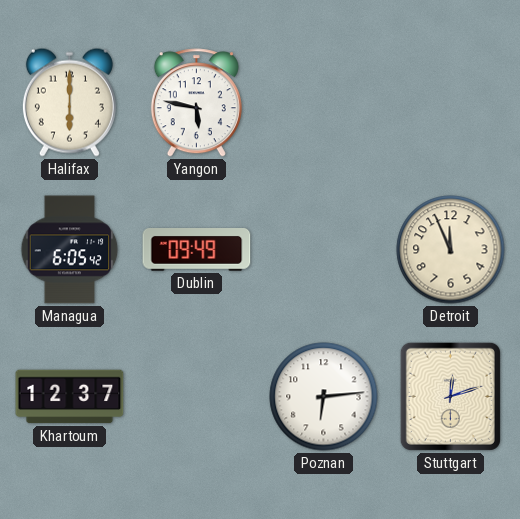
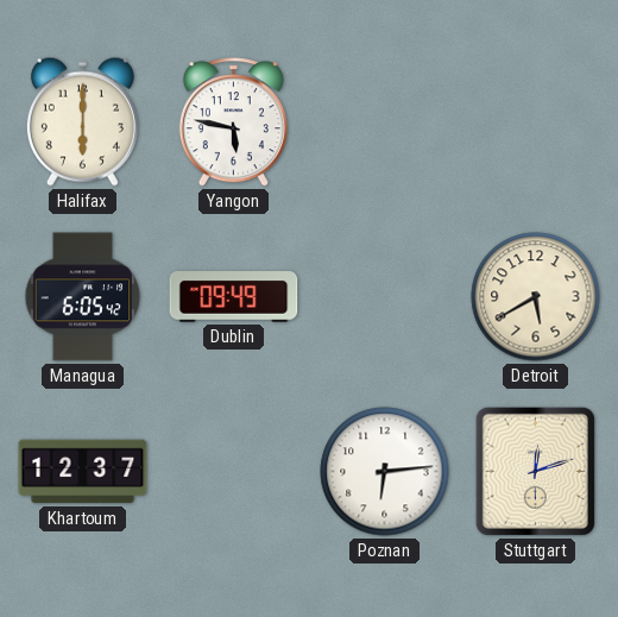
Detroit: 11:56 -> 5:40
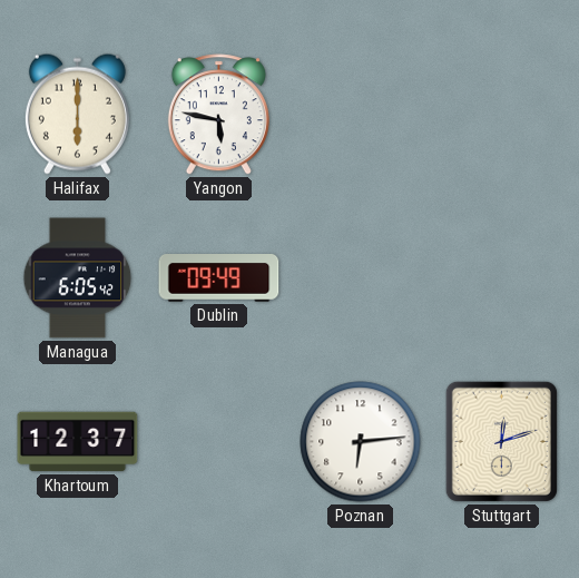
Detroit: 5:40 -> none
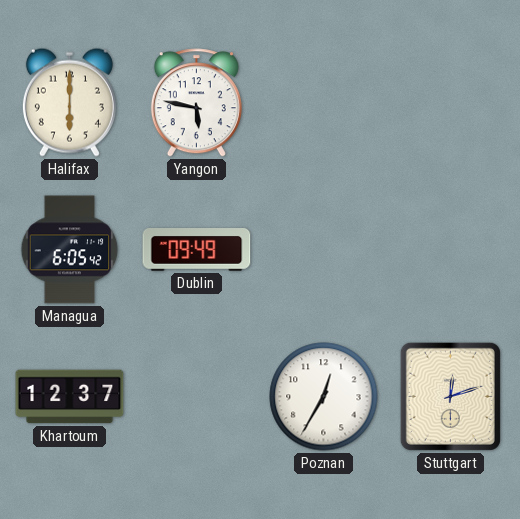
Poznan: 6:14 -> 12:35
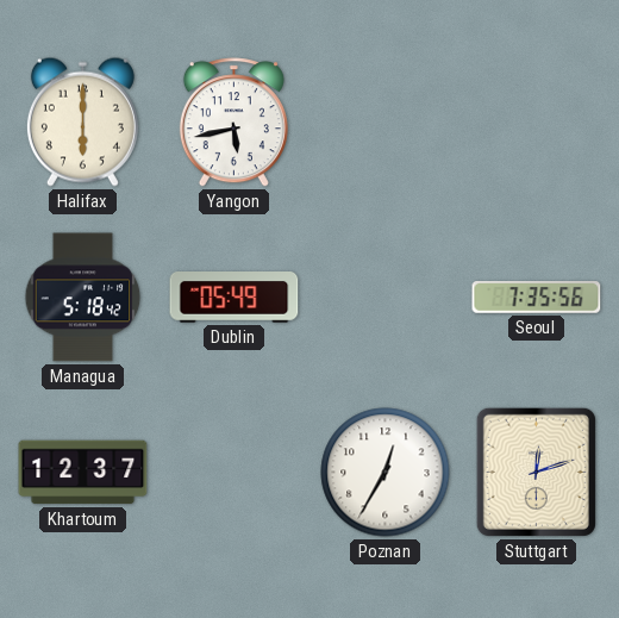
Yangon: 5:47 -> 5:43
Managua: 6:05 -> 5:18
Dublin: 09:49 -> 05:49
Seoul: none -> 7:35
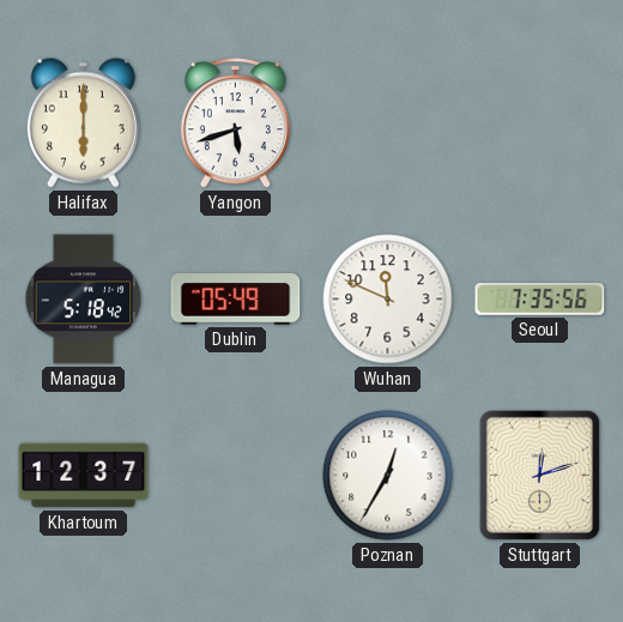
Yangon: 5:43 -> 5:42
Wuhan: none -> 11:49
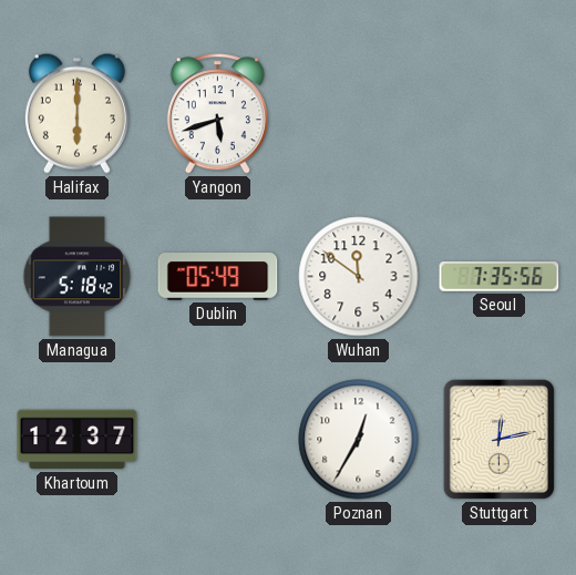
Wuhan: 11:49 -> 11:51
Stuttgart: 12:12 -> 12:13
